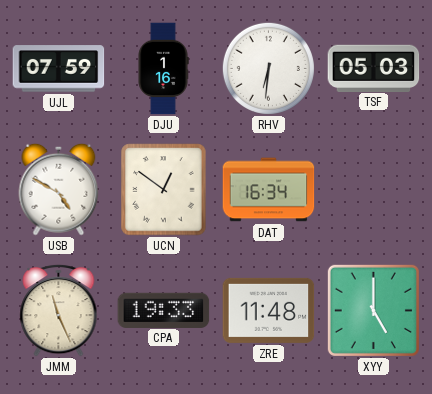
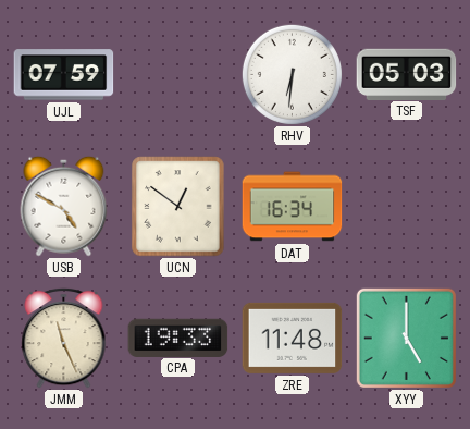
DJU: 1:16 -> none
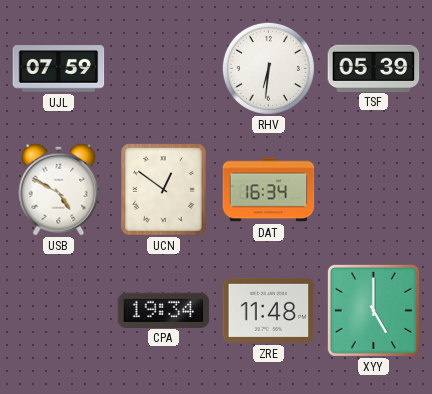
TSF: 05:03 -> 05:39
JMM: 11:26 -> none
CPA: 19:33 -> 19:34
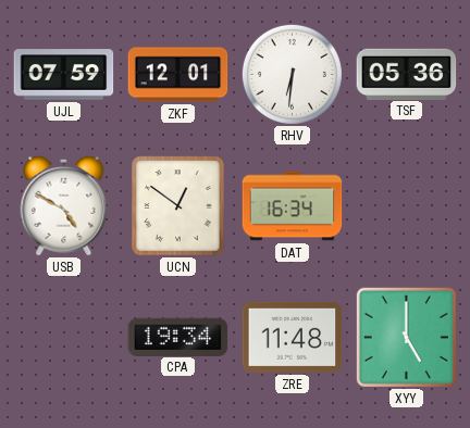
ZKF: none -> 12:01
TSF: 05:39 -> 05:36
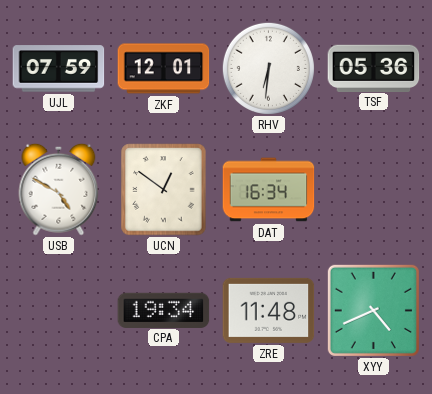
XYY: 5:00 -> 4:41
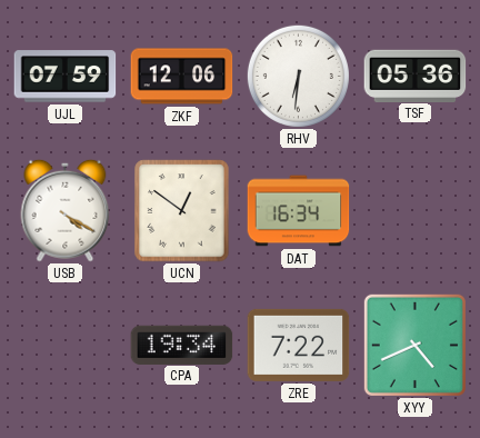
ZKF: 12:01 -> 12:06
USB: 4:50 -> 4:20
ZRE: 11:48 -> 7:22
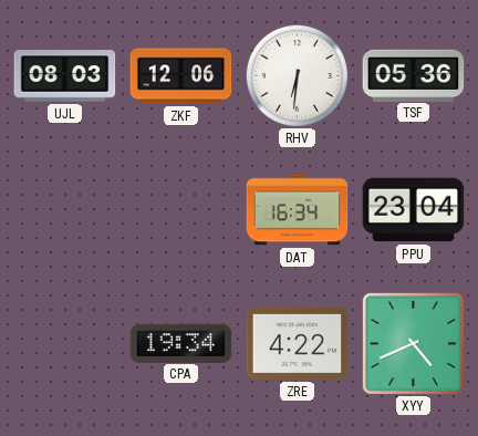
UJL: 07:59 -> 08:03
USB: 4:20 -> none
UCN: 12:51 -> none
PPU: none -> 23:04
ZRE: 7:22 -> 4:22
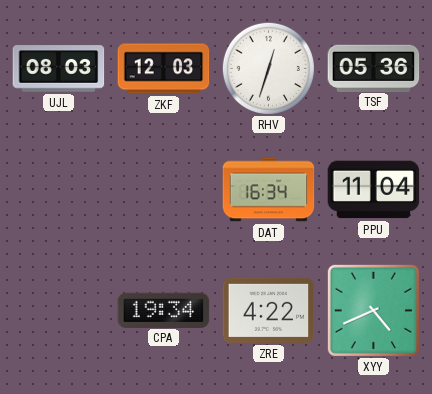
ZKF: 12:06 -> 12:03
RHV: 6:31 -> 12:33
PPU: 23:04 -> 11:04
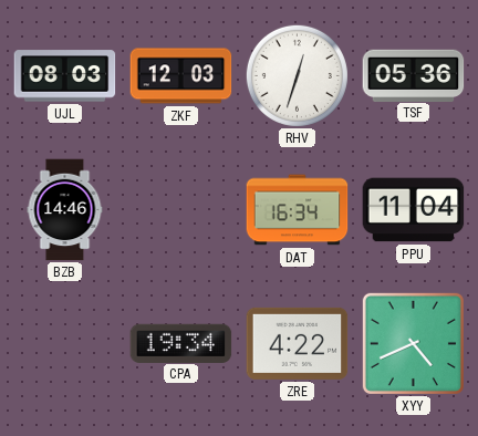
BZB: none -> 14:46
